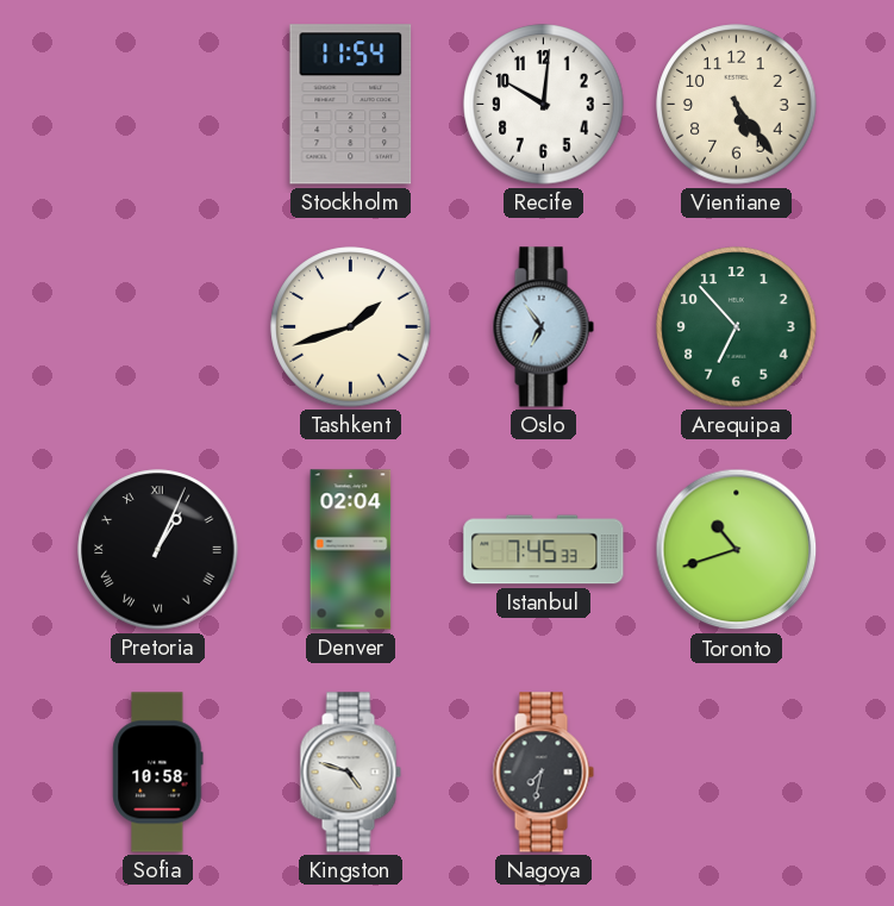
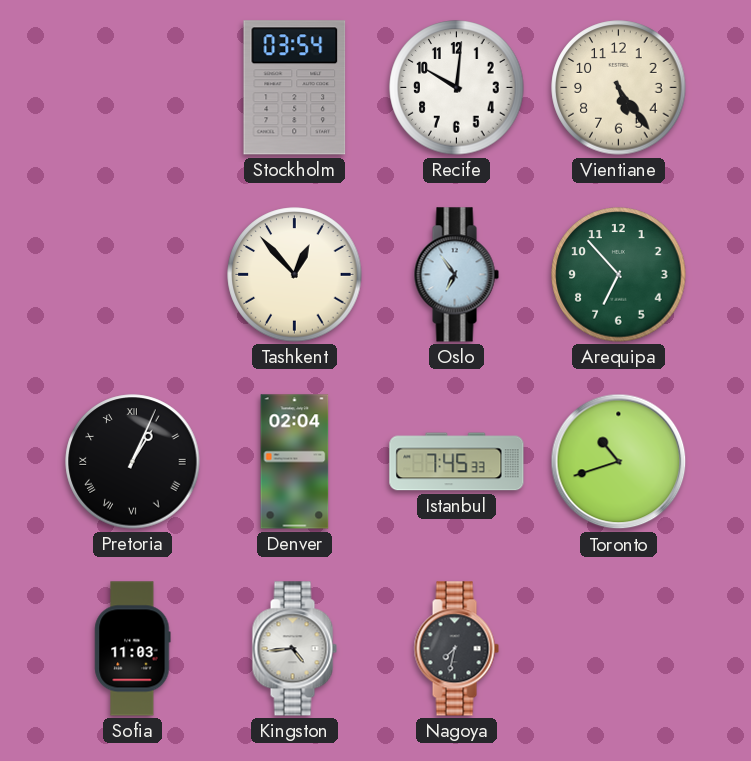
Stockholm: 11:54 -> 03:54
Tashkent: 1:42 -> 12:53
Sofia: 10:58 -> 11:03
Kingston: 4:48 -> 4:44
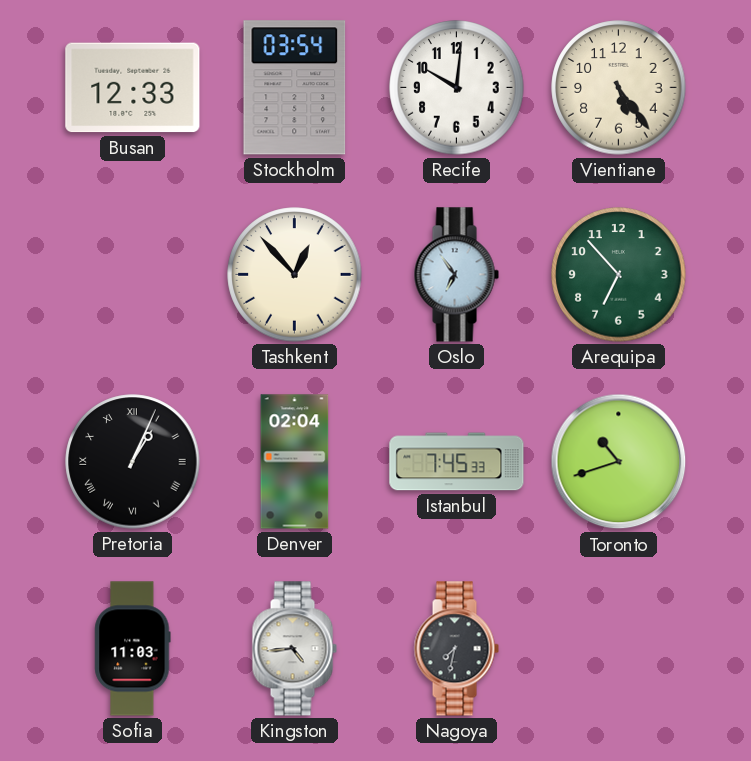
Busan: none -> 12:33
